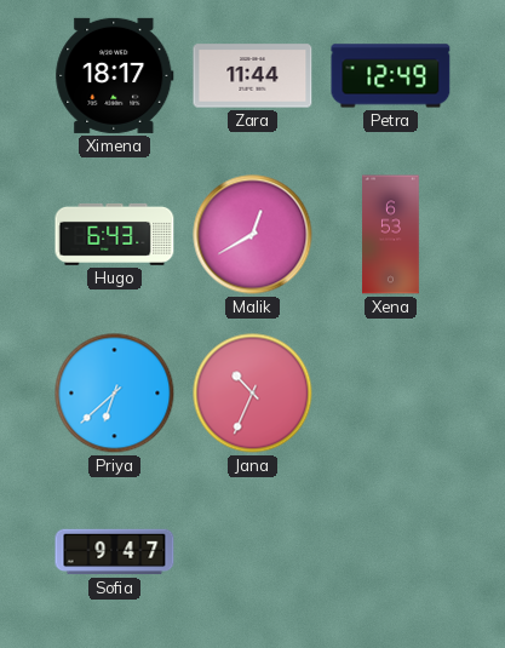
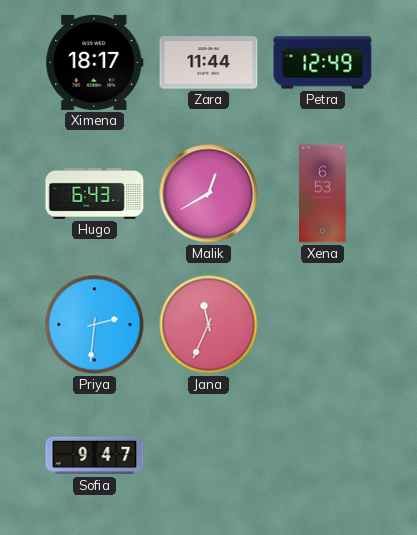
Priya: 6:38 -> 2:31
Jana: 10:34 -> 11:34
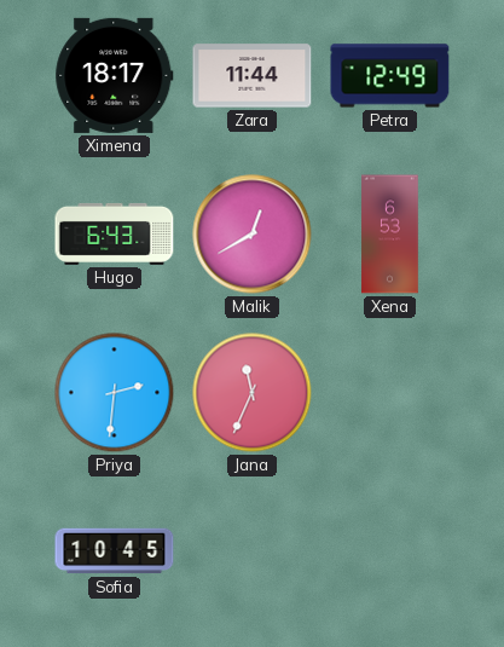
Sofia: 9:47 -> 10:45
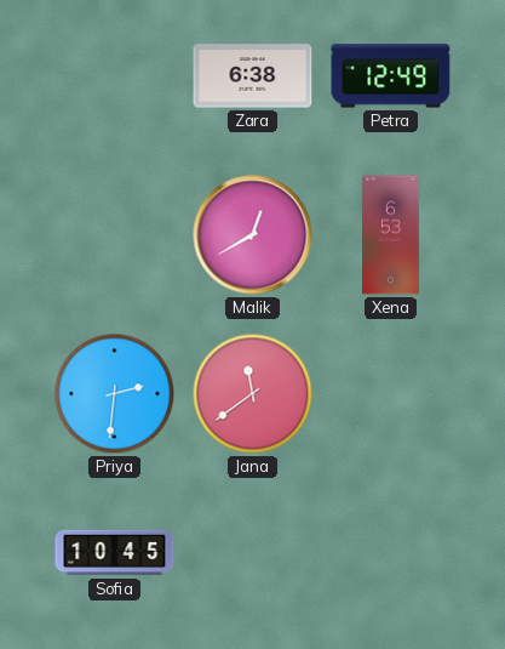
Ximena: 18:17 -> none
Zara: 11:44 -> 6:38
Hugo: 6:43 -> none
Jana: 11:34 -> 11:39
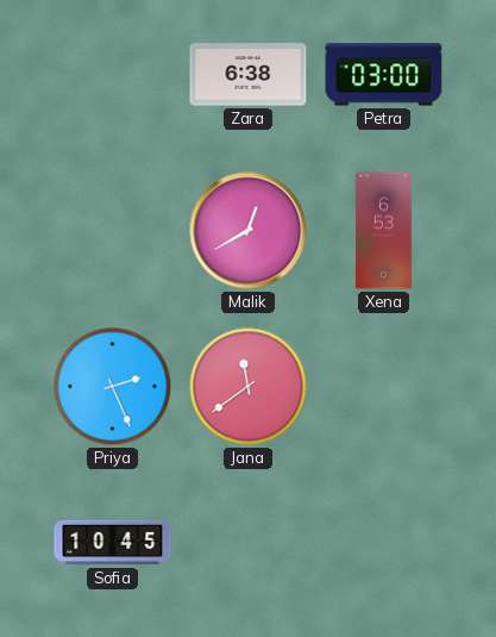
Petra: 12:49 -> 03:00
Priya: 2:31 -> 2:26
